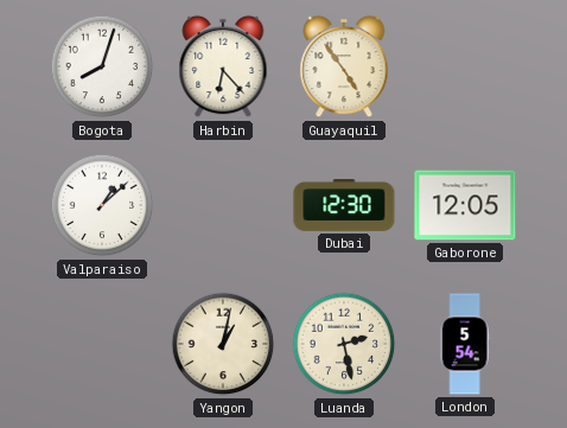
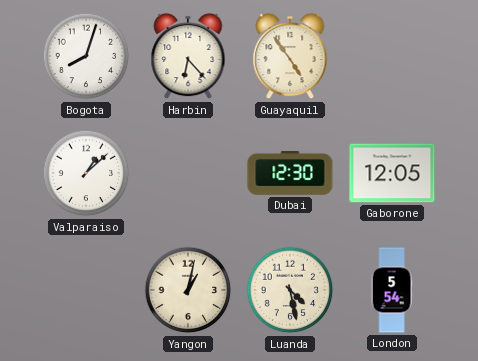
Luanda: 2:28 -> 4:28
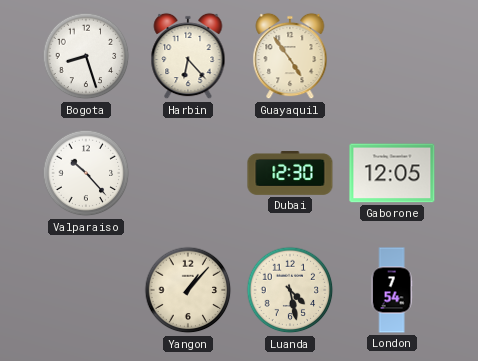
Bogota: 8:03 -> 8:27
Valparaiso: 1:08 -> 10:23
Yangon: 1:02 -> 1:07
London: 5:54 -> 7:54
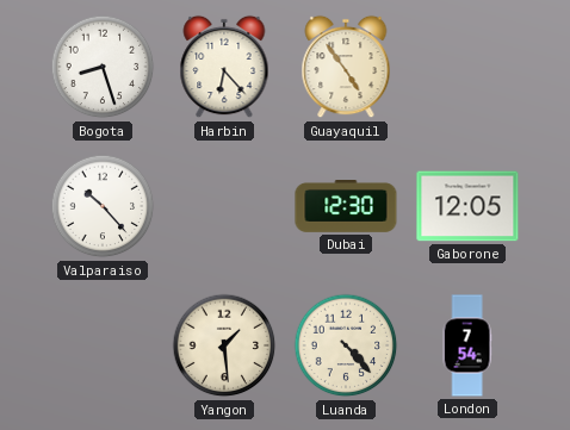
Yangon: 1:07 -> 1:29
Luanda: 4:28 -> 4:23
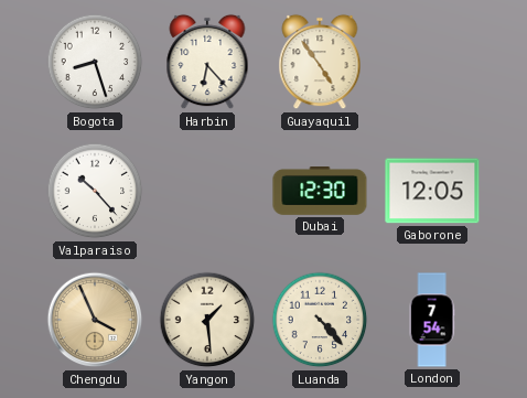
Chengdu: none -> 3:56
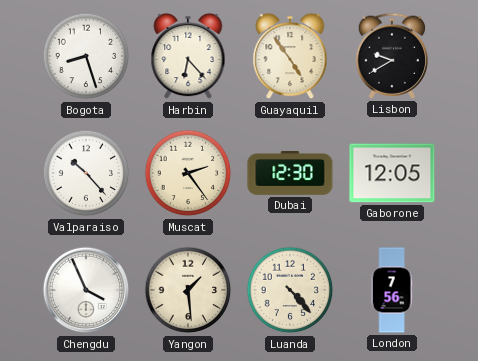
Lisbon: none -> 9:40
Muscat: none -> 2:24
Chengdu dial: champagne -> white
London: 7:54 -> 7:56
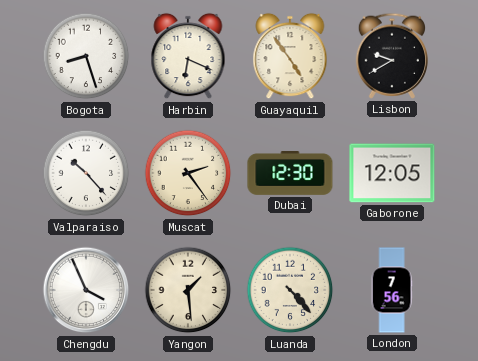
Harbin: 6:23 -> 6:19
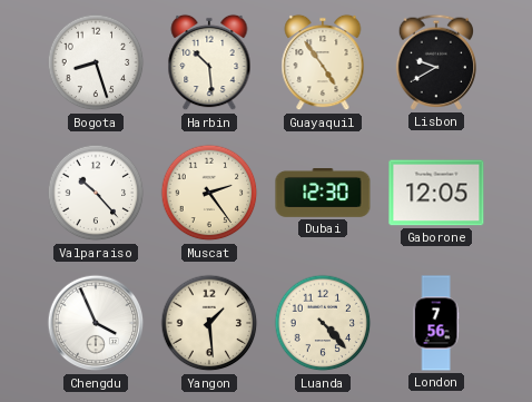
Harbin: 6:19 -> 10:29
